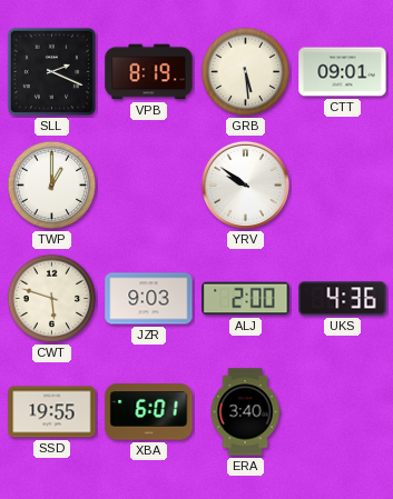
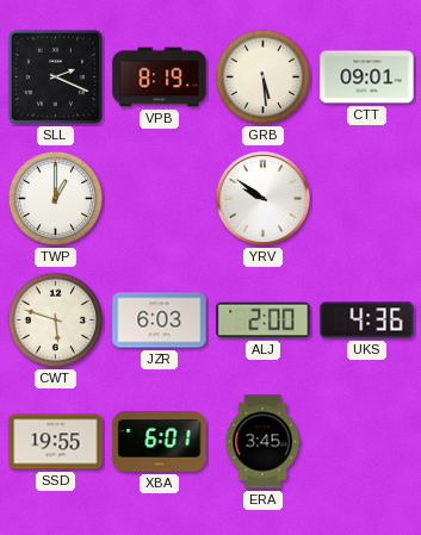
JZR: 9:03 -> 6:03
ERA: 3:40 -> 3:45
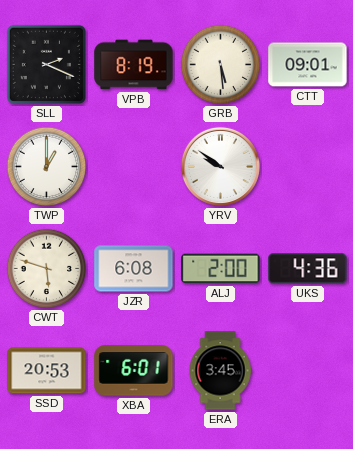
JZR: 6:03 -> 6:08
SSD: 19:55 -> 20:53
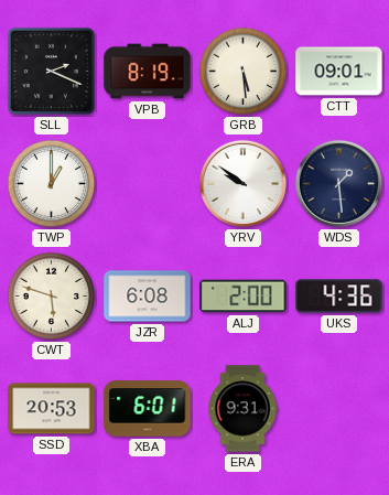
WDS: none -> 1:29
ERA: 3:45 -> 9:31
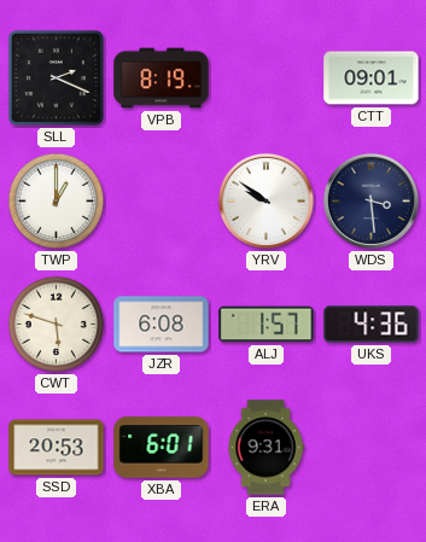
GRB: 5:29 -> none
WDS: 1:29 -> 3:29
ALJ: 2:00 -> 1:57
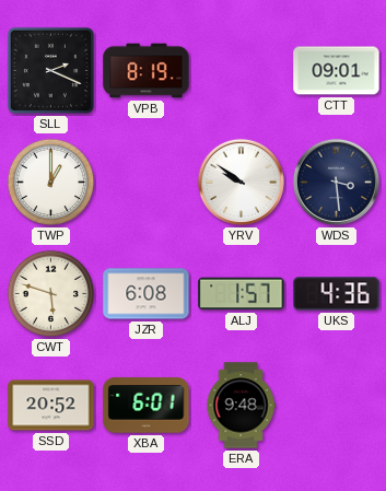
SSD: 20:53 -> 20:52
ERA: 9:31 -> 9:48
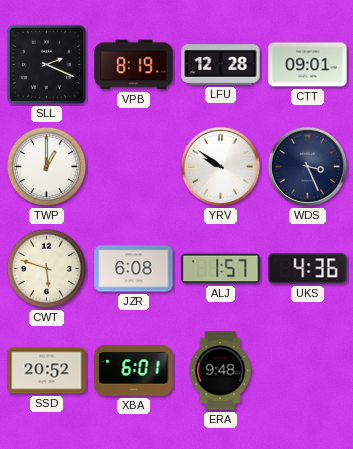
LFU: none -> 12:28
WDS: 3:29 -> 3:26
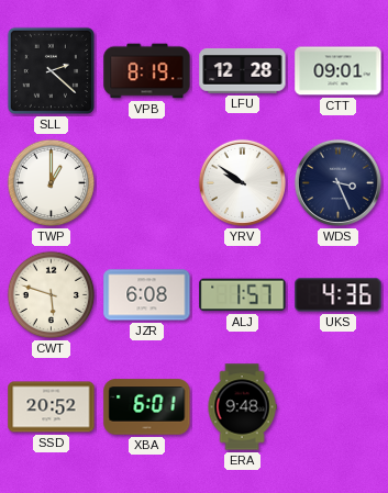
SLL: 2:19 -> 2:22
